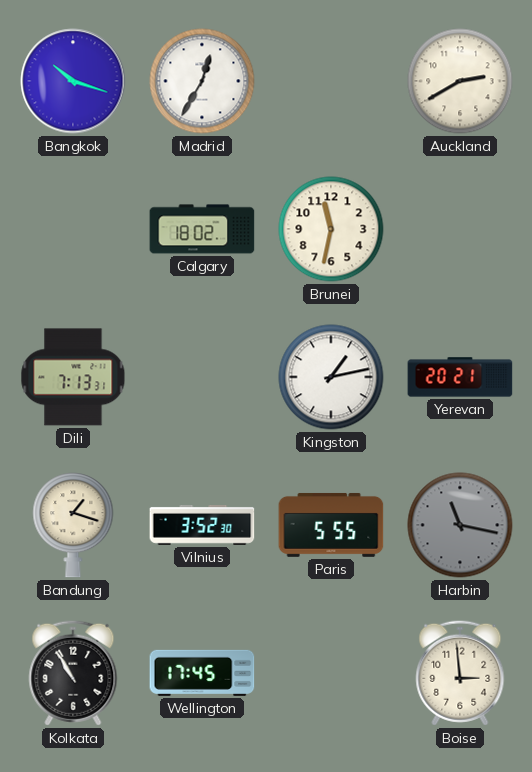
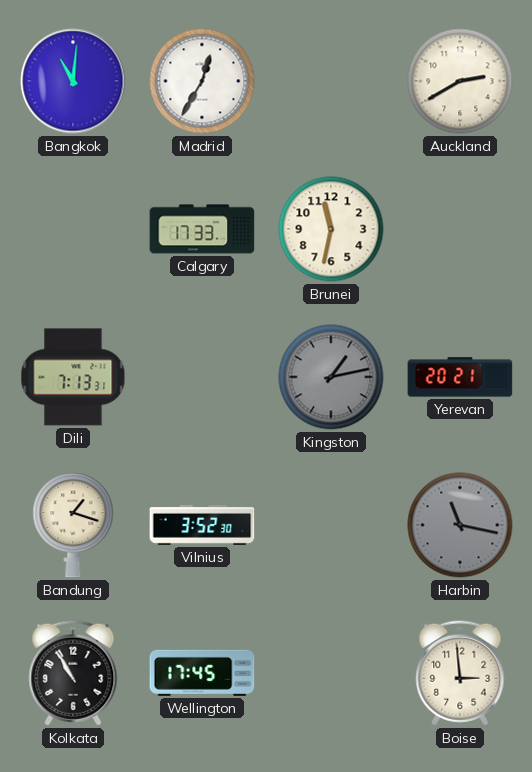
Bangkok: 10:18 -> 11:01
Calgary: 18:02 -> 17:33
Kingston dial: white -> grey
Paris: 5:55 -> none
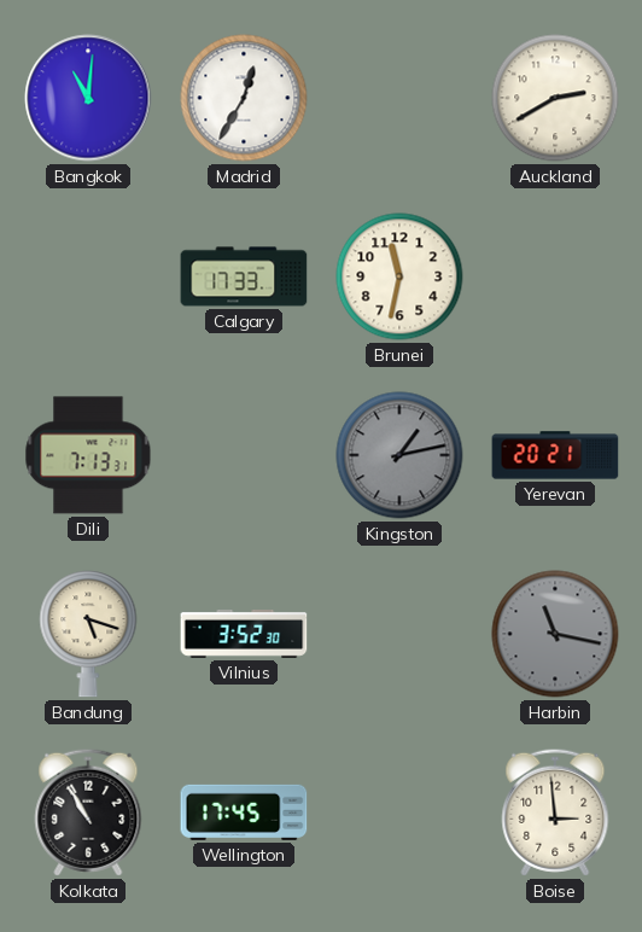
Bandung: 1:18 -> 5:18
